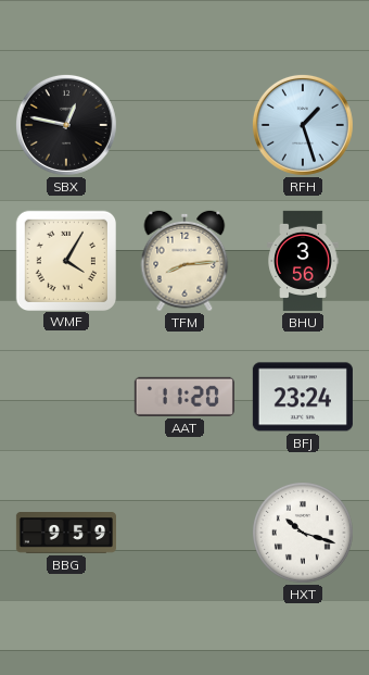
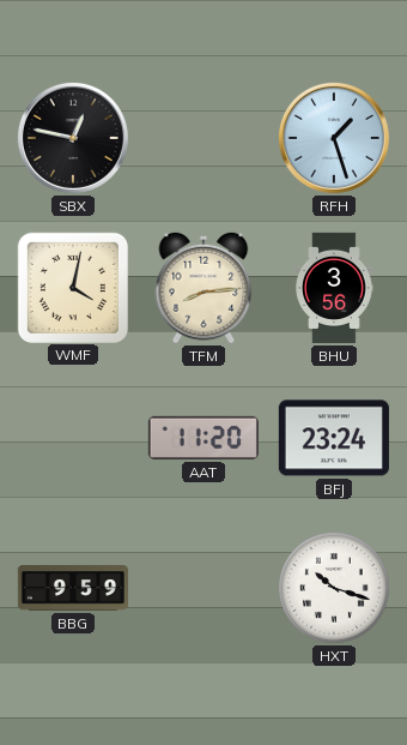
WMF: 4:05 -> 4:02
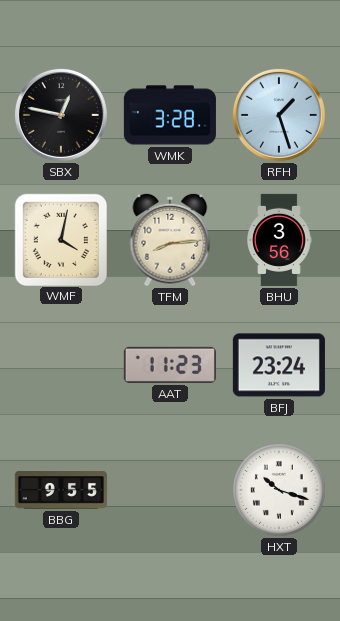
WMK: none -> 3:28
AAT: 11:20 -> 11:23
BBG: 9:59 -> 9:55
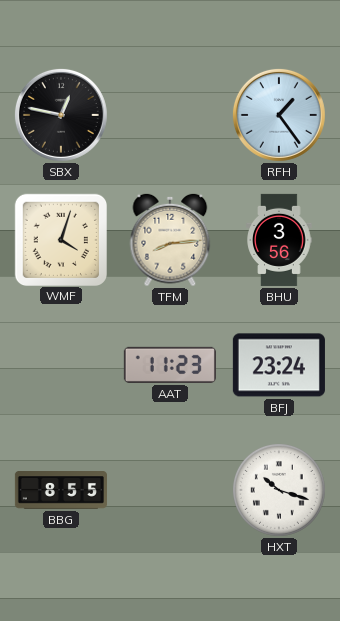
WMK: 3:28 -> none
RFH: 1:27 -> 1:24
WMF: 4:02 -> 4:03
BBG: 9:55 -> 8:55
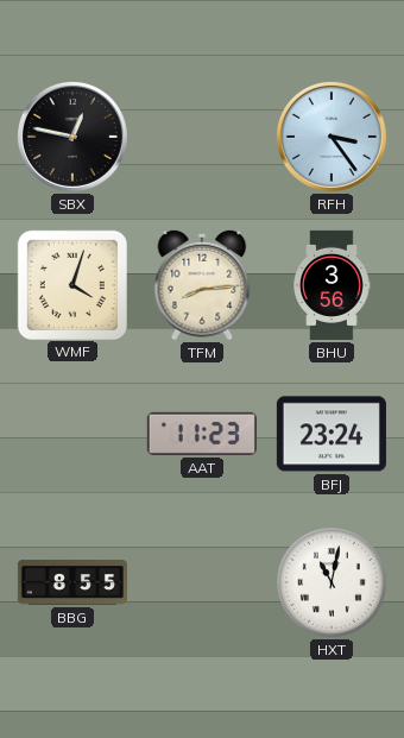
RFH: 1:24 -> 3:24
HXT: 10:18 -> 11:02
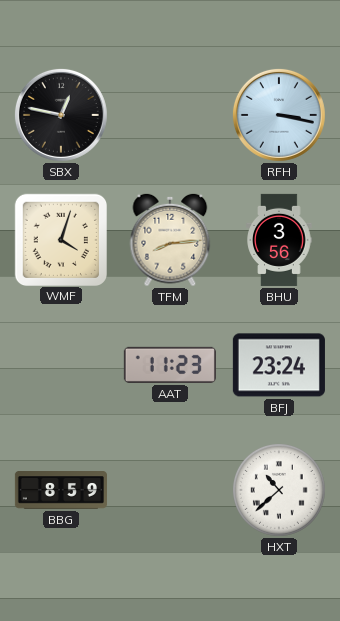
RFH: 3:24 -> 3:17
BBG: 8:55 -> 8:59
HXT: 11:02 -> 10:38
